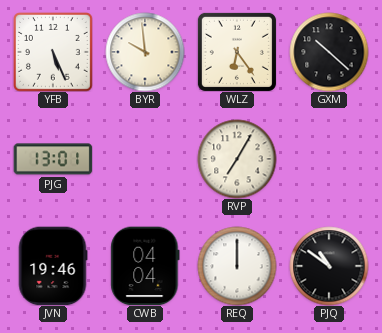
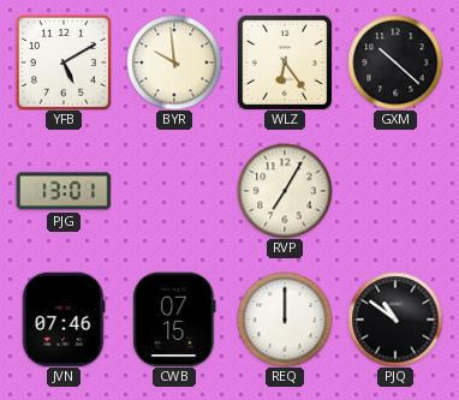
YFB: 5:26 -> 5:10
JVN: 19:46 -> 07:46
CWB: 04:04 -> 07:15
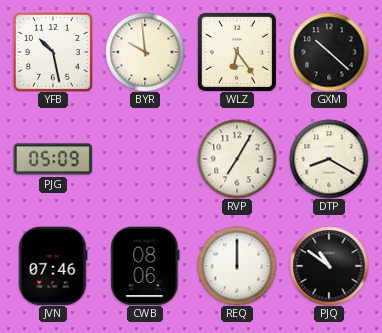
YFB: 5:10 -> 10:28
PJG: 13:01 -> 05:09
DTP: none -> 8:20
CWB: 07:15 -> 08:06
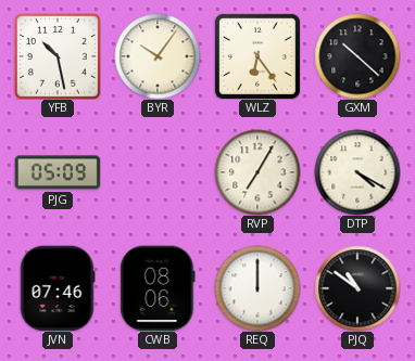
BYR: 9:59 -> 10:06
DTP: 8:20 -> 4:20
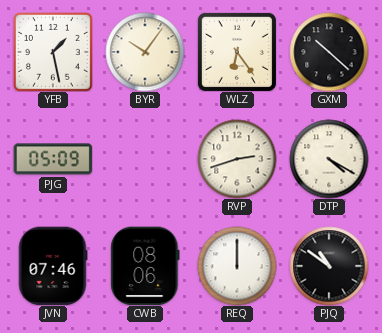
YFB: 10:28 -> 1:28
RVP: 7:05 -> 2:42
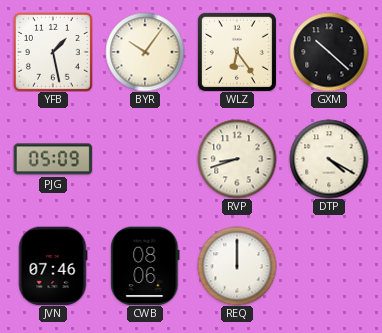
RVP: 2:42 -> 8:42
PJQ: 10:51 -> none
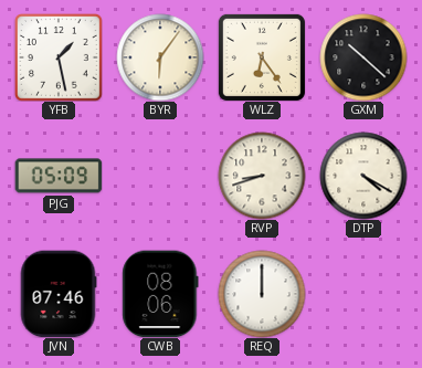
BYR: 10:06 -> 6:06
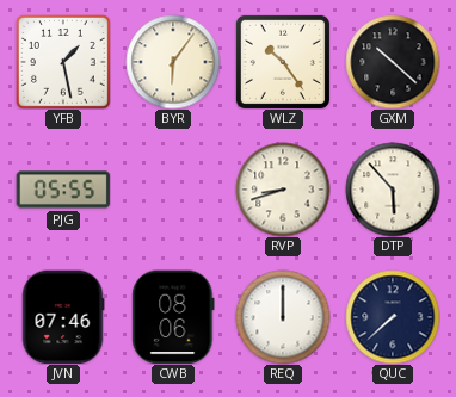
WLZ: 6:24 -> 10:24
PJG: 05:09 -> 05:55
DTP: 4:20 -> 5:53
QUC: none -> 7:38
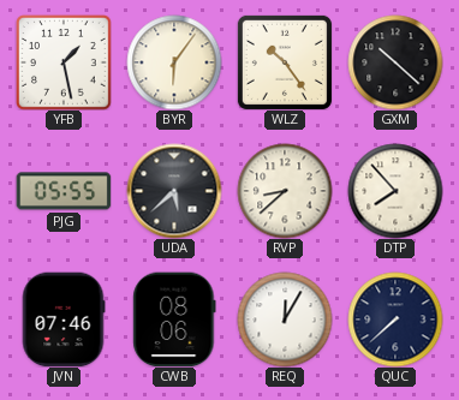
UDA: none -> 5:38
RVP: 8:42 -> 8:38
DTP: 5:53 -> 7:53
REQ: 12:00 -> 12:05
